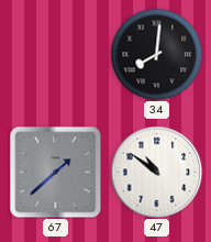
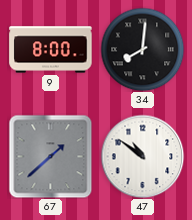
9: none -> 8:00
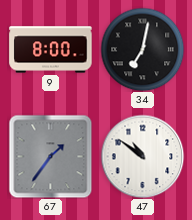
34: 8:01 -> 7:02
67: 1:38 -> 1:36
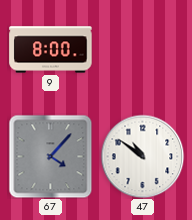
34: 7:02 -> none
67: 1:36 -> 4:07
